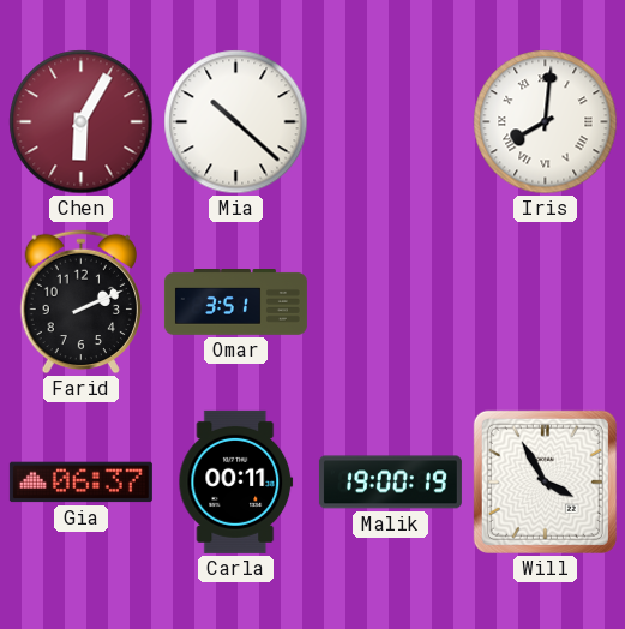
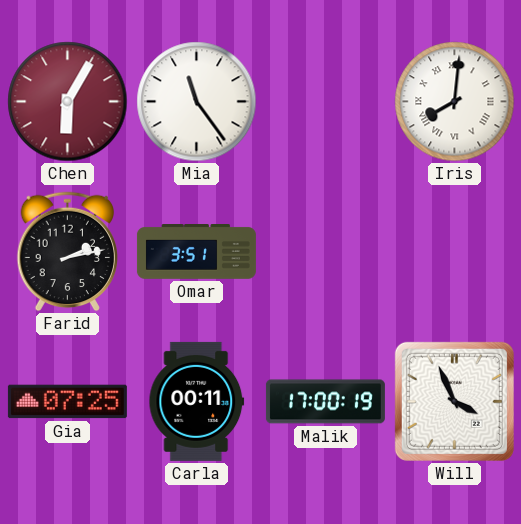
Mia: 10:22 -> 11:24
Farid: 2:11 -> 2:13
Gia: 06:37 -> 07:25
Malik: 19:00 -> 17:00
Will: 3:55 -> 3:56
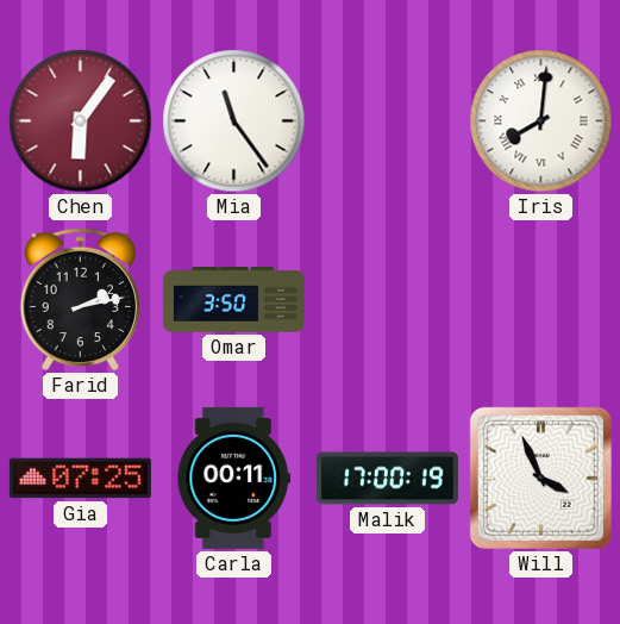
Chen: 6:05 -> 6:06
Omar: 3:51 -> 3:50
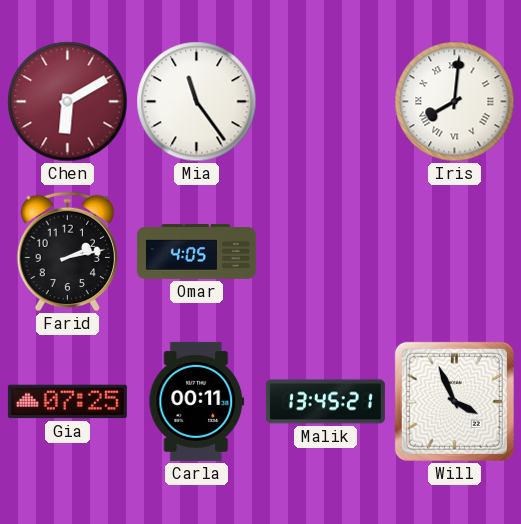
Chen: 6:06 -> 6:10
Omar: 3:50 -> 4:05
Malik: 17:00 -> 13:45
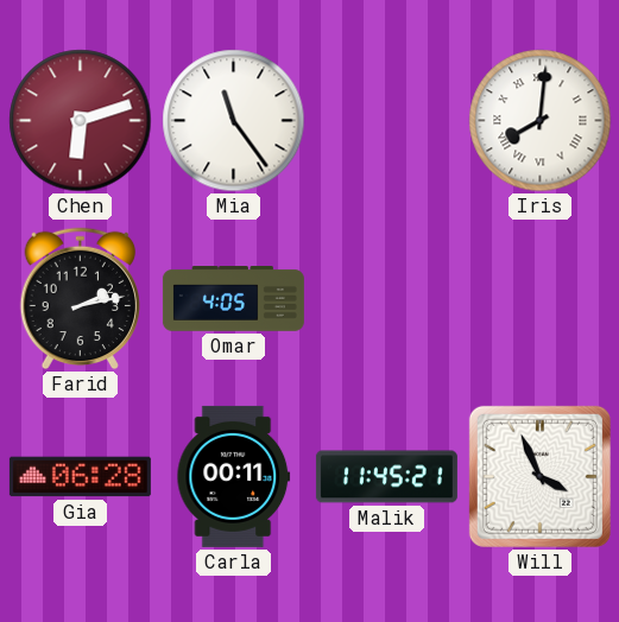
Chen: 6:10 -> 6:12
Gia: 07:25 -> 06:28
Malik: 13:45 -> 11:45
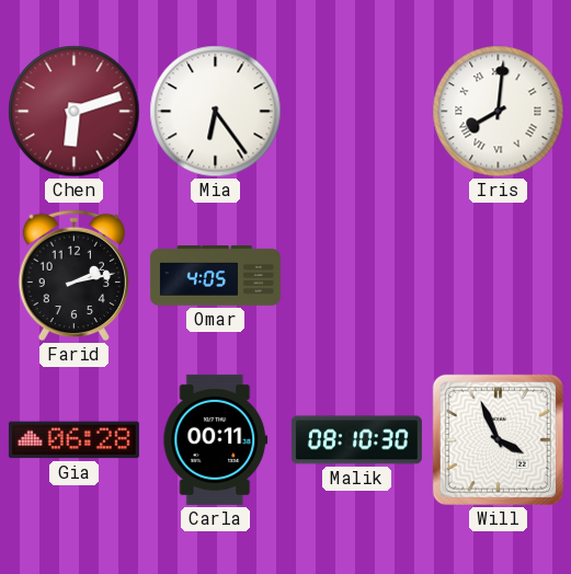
Mia: 11:24 -> 6:24
Malik: 11:45 -> 08:10
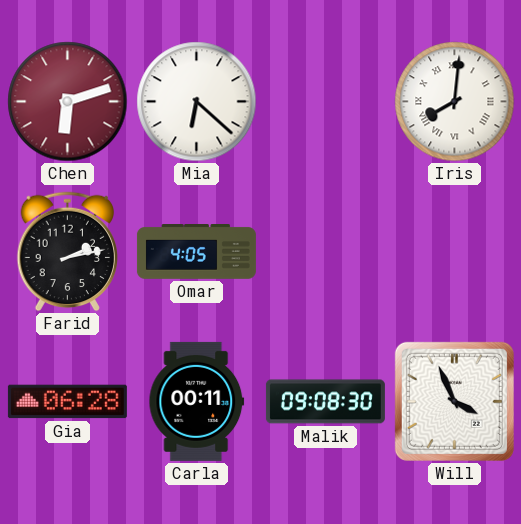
Mia: 6:24 -> 6:22
Malik: 08:10 -> 09:08
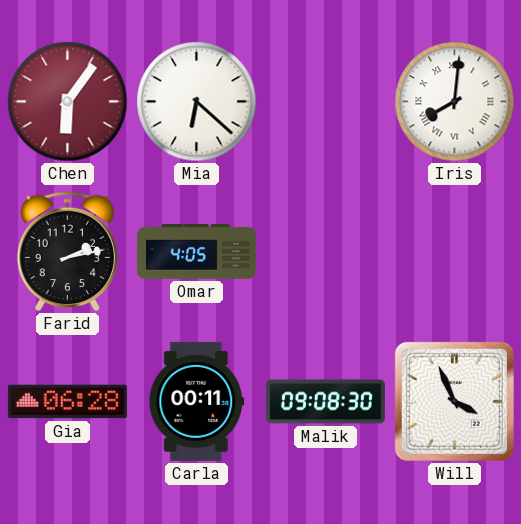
Chen: 6:12 -> 6:06
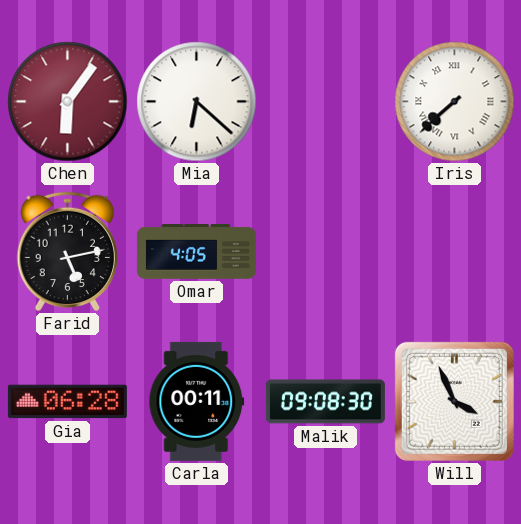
Iris: 8:01 -> 7:38
Farid: 2:13 -> 5:13
